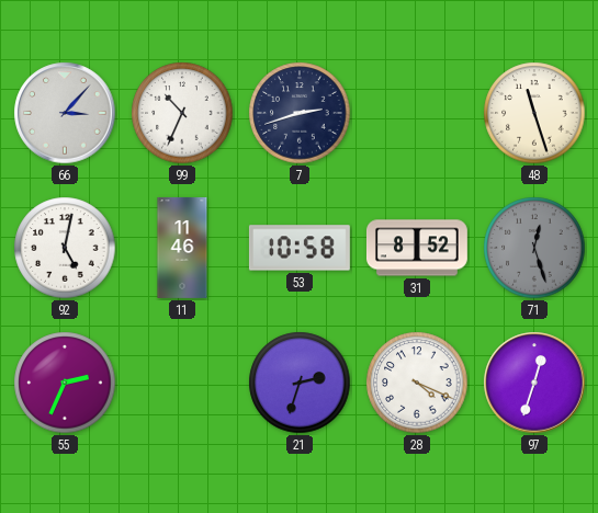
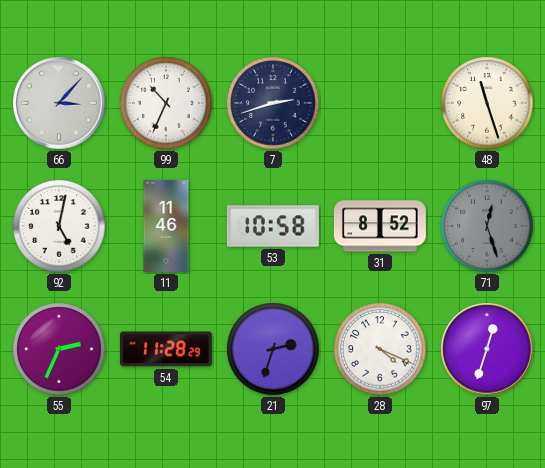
54: none -> 11:28
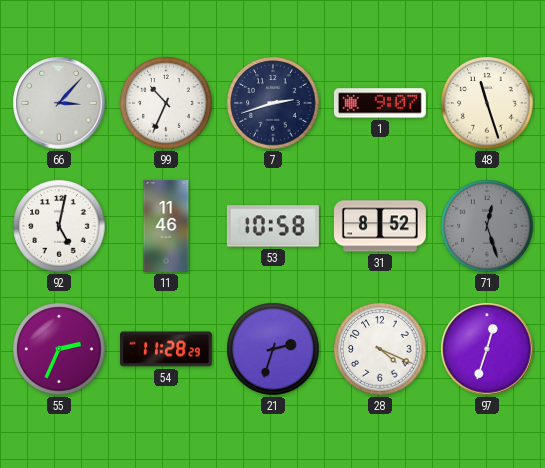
1: none -> 9:07
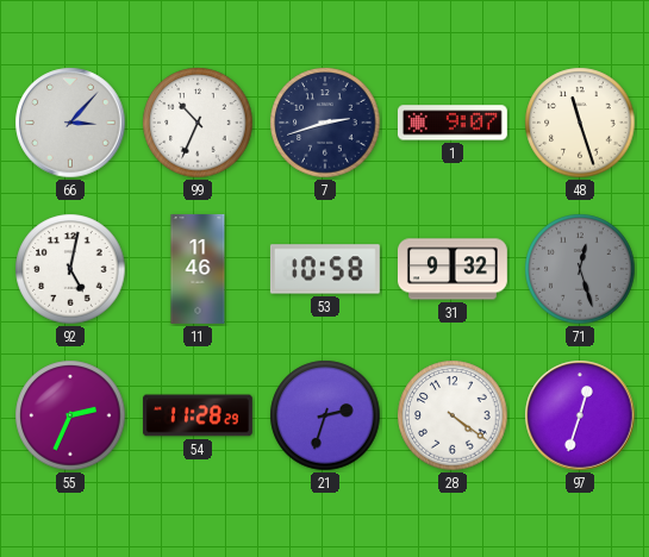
31: 8:52 -> 9:32
28: 4:19 -> 4:21
